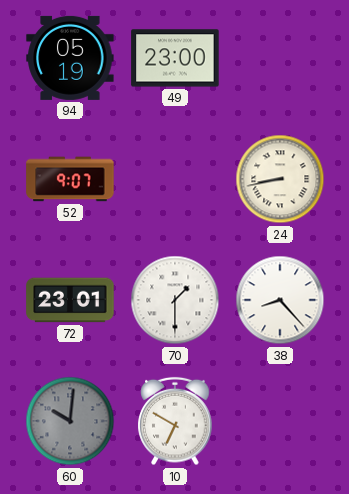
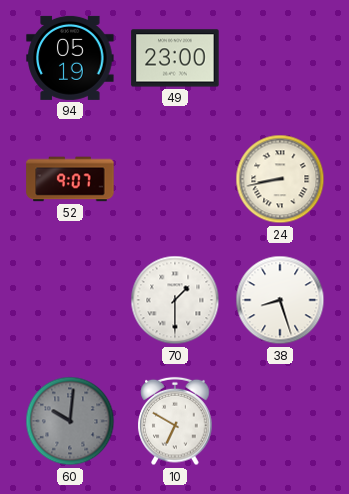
72: 23:01 -> none
38: 8:23 -> 8:27
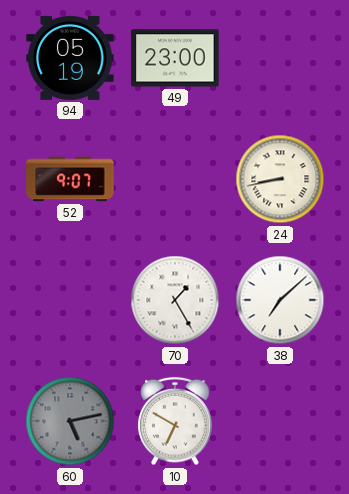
70: 1:30 -> 1:25
38: 8:27 -> 7:08
60: 10:01 -> 5:13
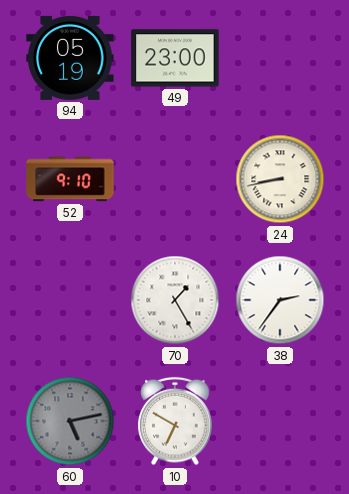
52: 9:07 -> 9:10
38: 7:08 -> 2:36
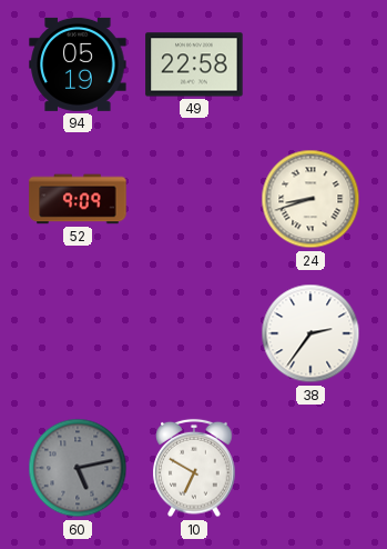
49: 23:00 -> 22:58
52: 9:10 -> 9:09
24: 8:43 -> 8:42
70: 1:25 -> none
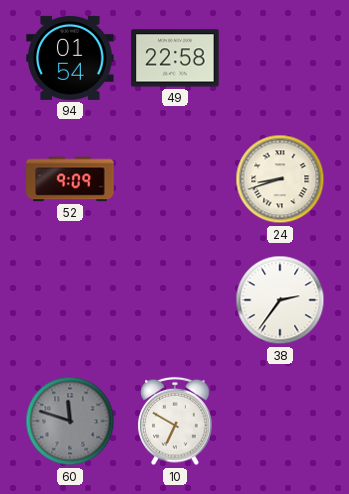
94: 05:19 -> 01:54
60: 5:13 -> 11:48
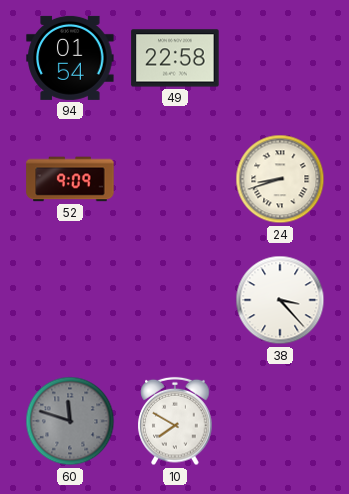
38: 2:36 -> 3:23
10: 6:50 -> 7:50
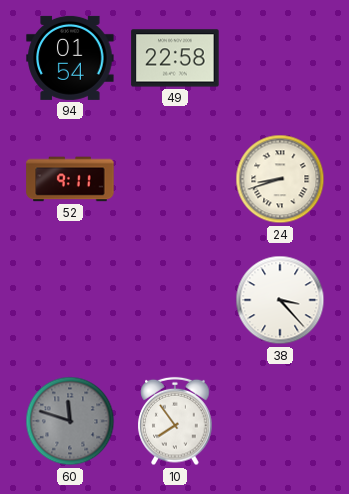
52: 9:09 -> 9:11
10: 7:50 -> 7:54
